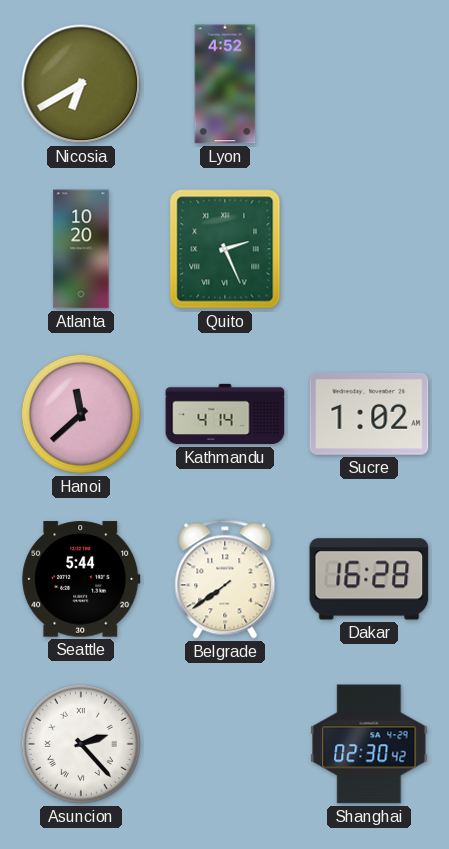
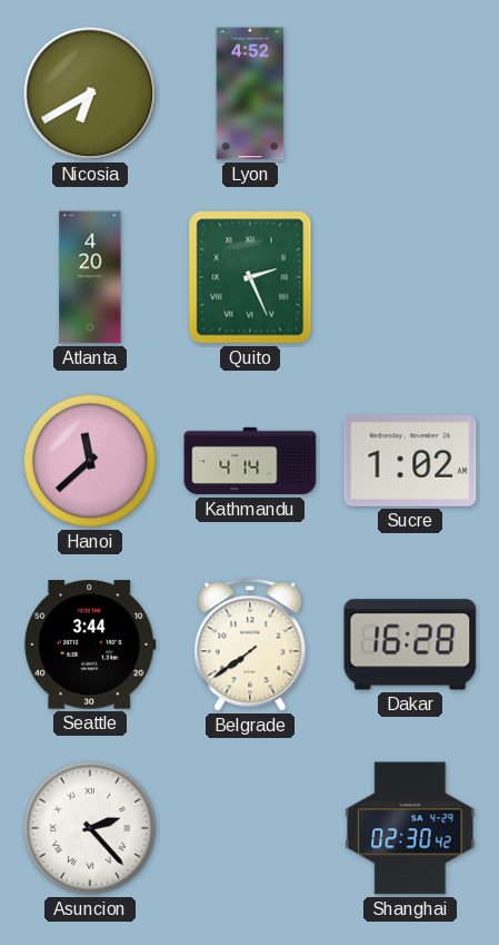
Atlanta: 10:20 -> 4:20
Seattle: 5:44 -> 3:44
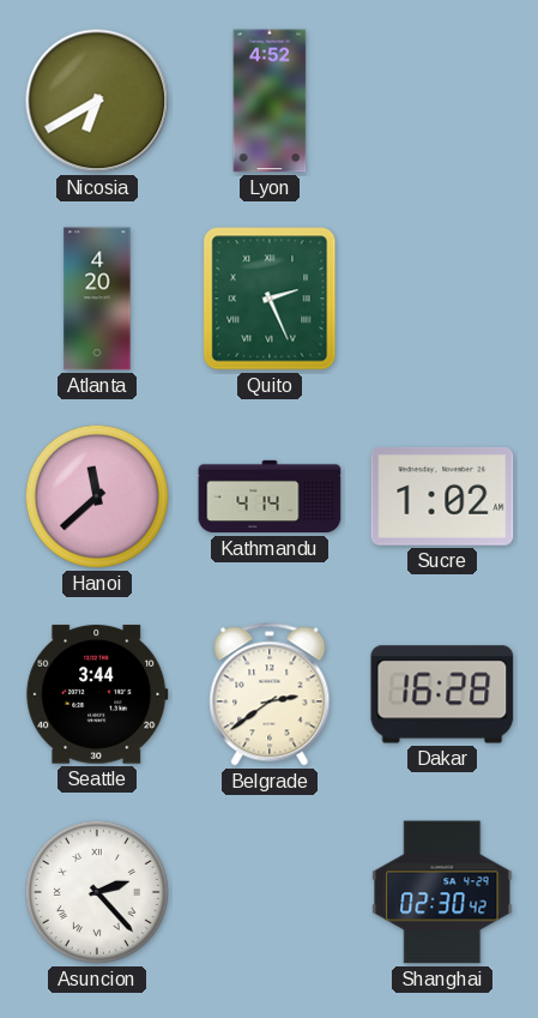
Belgrade: 7:39 -> 2:39
